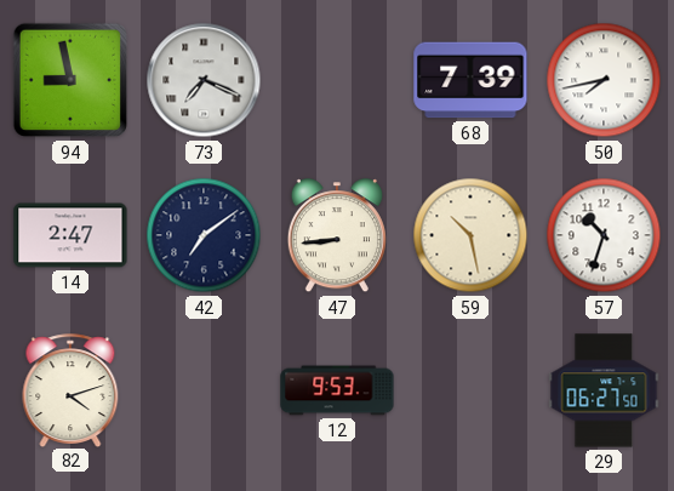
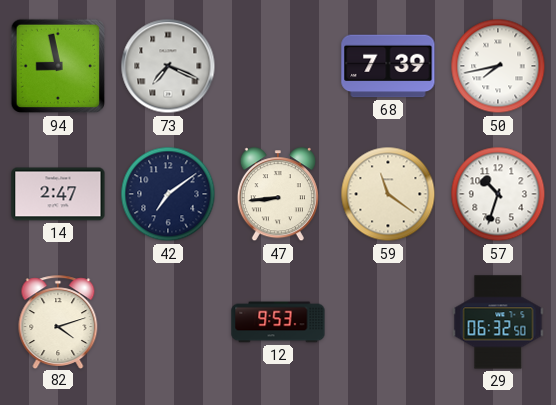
59: 10:28 -> 11:21
29: 06:27 -> 06:32
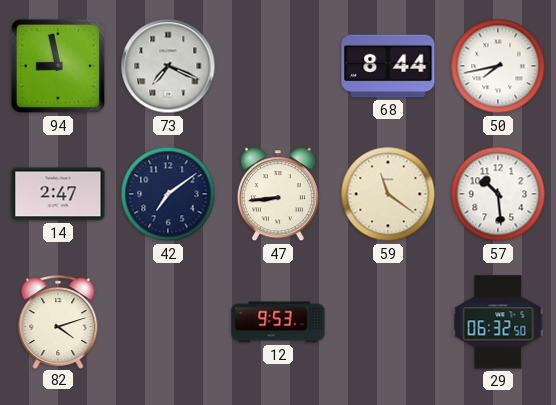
68: 7:39 -> 8:44
57: 10:33 -> 10:29
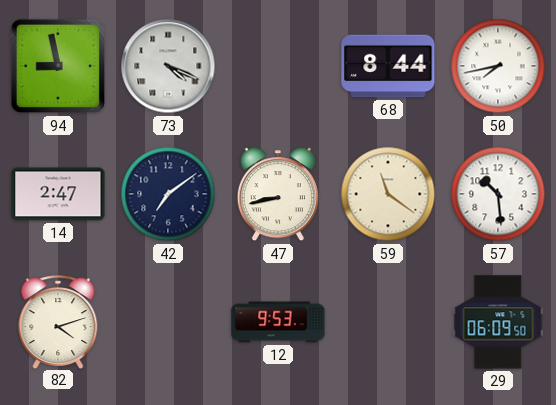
73: 7:19 -> 4:19
47: 8:44 -> 8:43
29: 06:32 -> 06:09
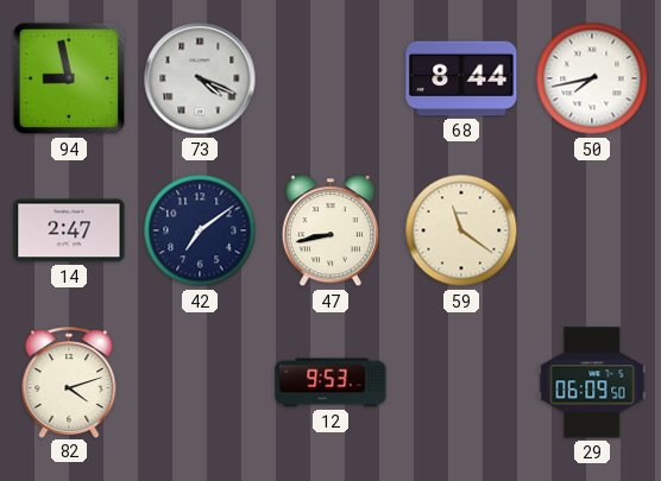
57: 10:29 -> none
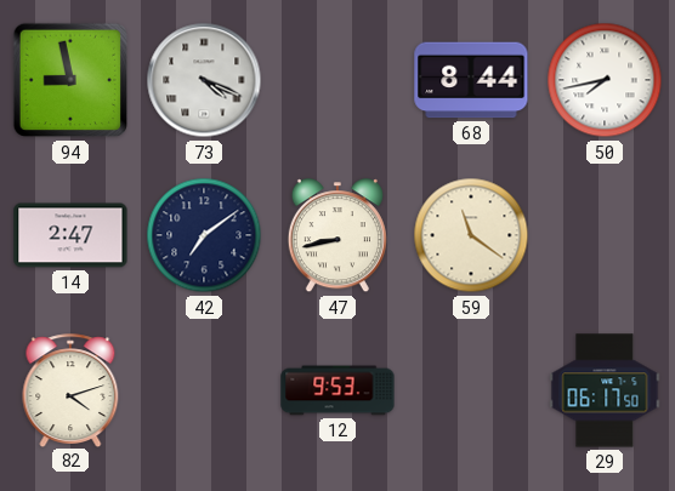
29: 06:09 -> 06:17
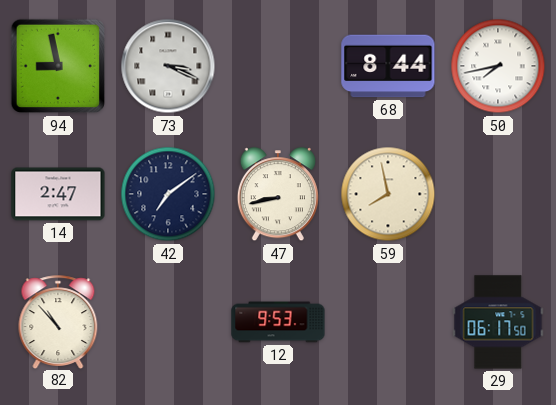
73: 4:19 -> 3:19
59: 11:21 -> 7:58
82: 4:12 -> 10:53
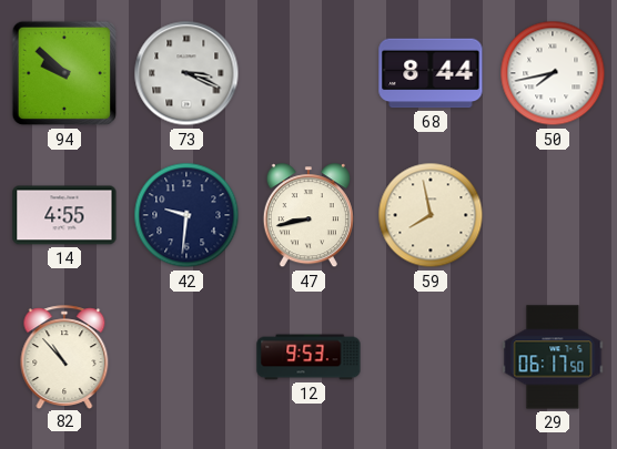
94: 8:58 -> 9:52
14: 2:47 -> 4:55
42: 7:09 -> 9:31
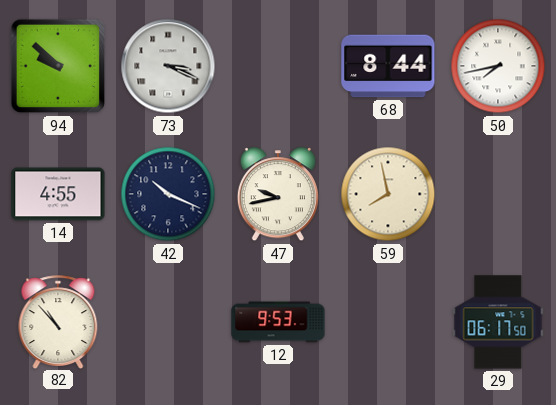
42: 9:31 -> 10:19
47: 8:43 -> 9:43
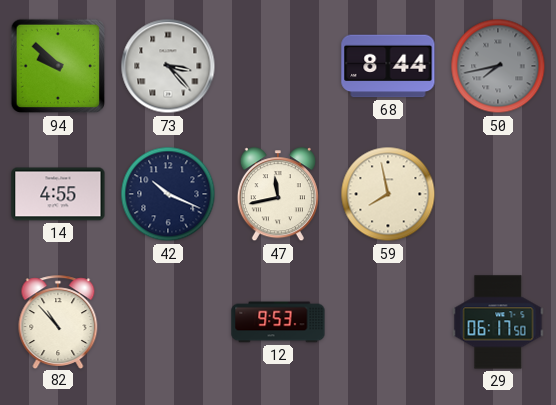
73: 3:19 -> 3:23
50 dial: white -> grey
47: 9:43 -> 11:43
